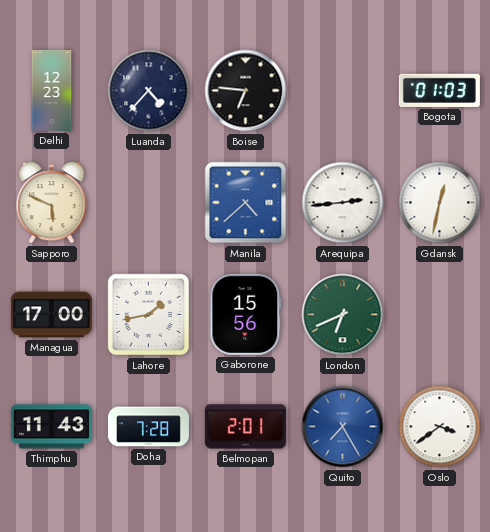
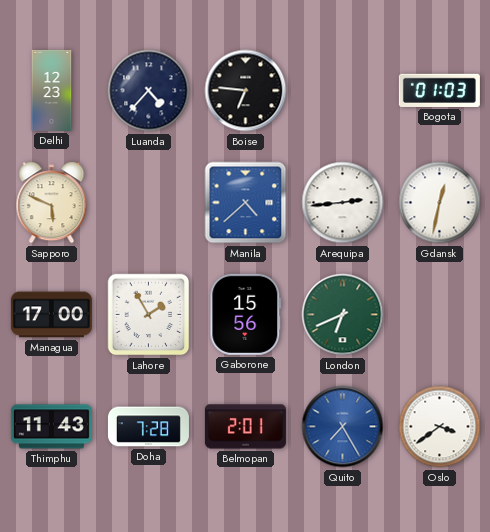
Lahore: 1:43 -> 1:55
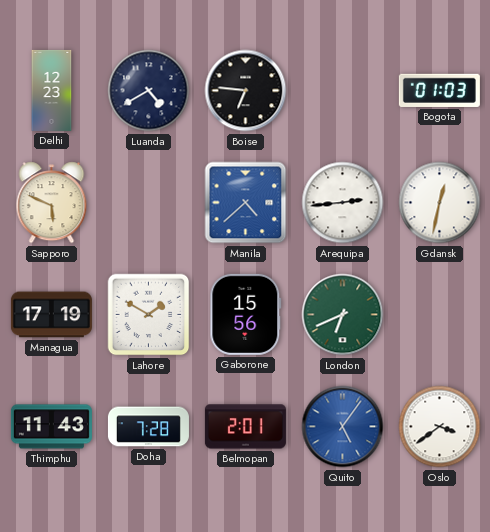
Luanda: 4:37 -> 4:40
Managua: 17:00 -> 17:19
Lahore: 1:55 -> 1:50
Quito: 7:25 -> 5:06
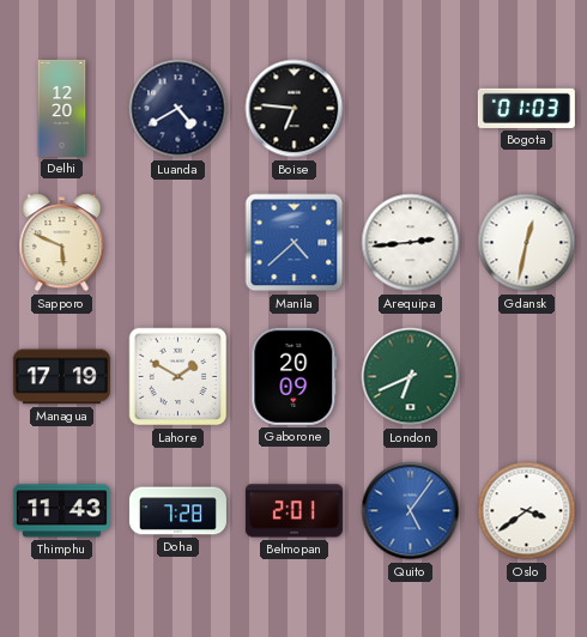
Delhi: 12:23 -> 12:20
Gaborone: 15:56 -> 20:09
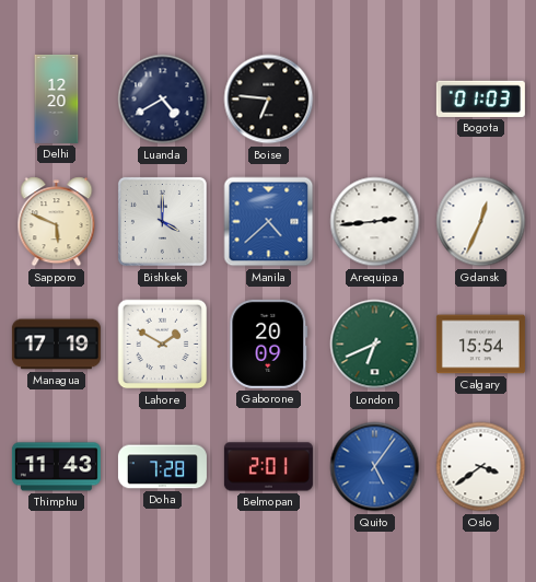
Bishkek: none -> 4:00
Gdansk: 12:32 -> 12:34
Calgary: none -> 15:54
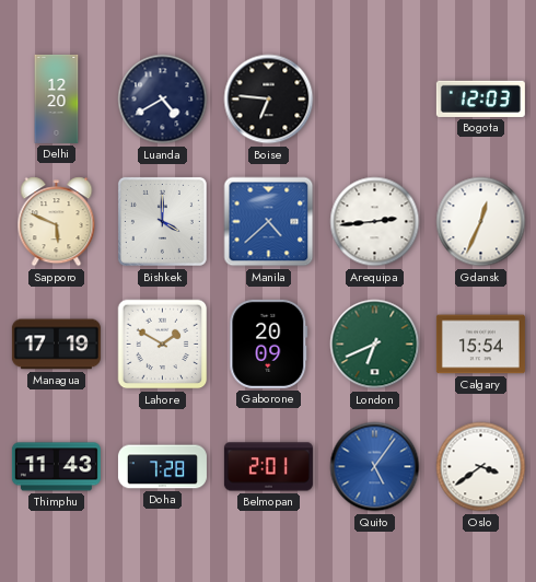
Bogota: 01:03 -> 12:03
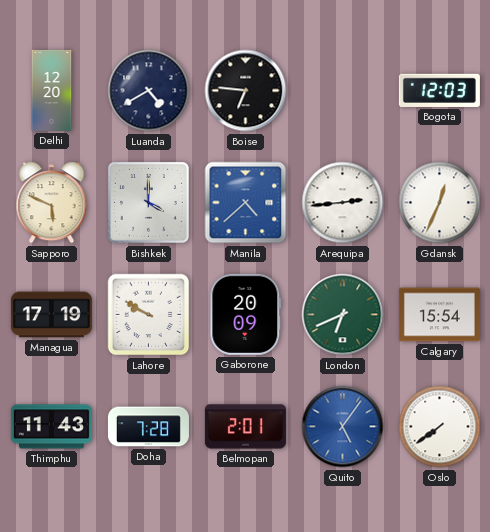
Lahore: 1:50 -> 9:50
Oslo: 3:39 -> 7:39
